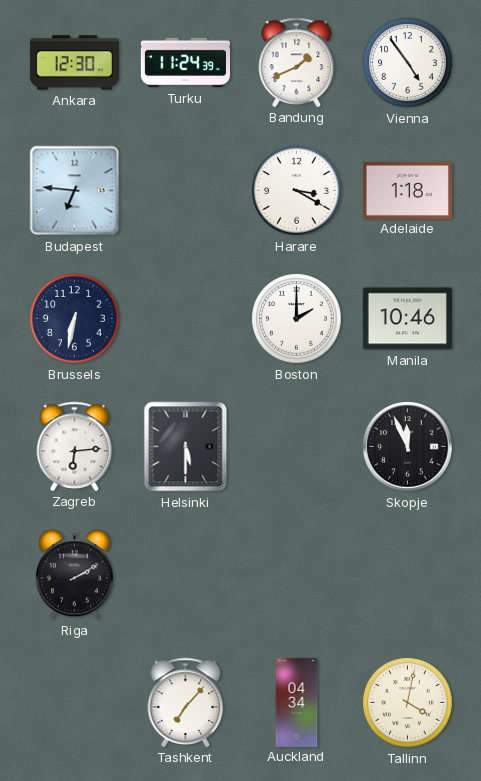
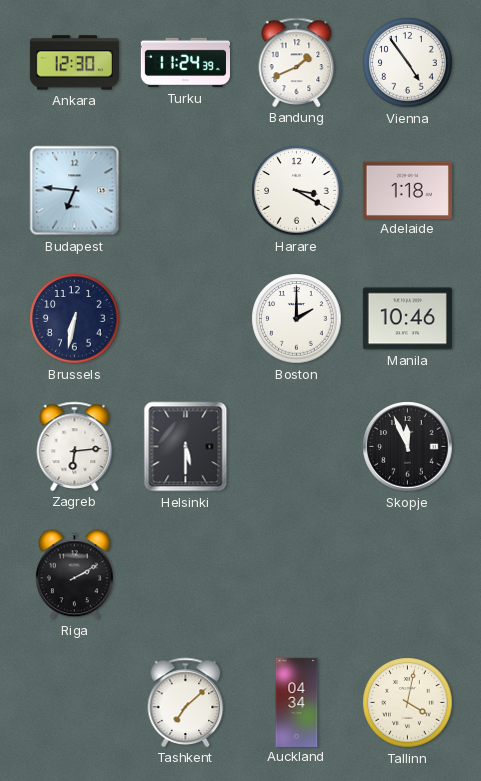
Tashkent: 7:07 -> 7:08
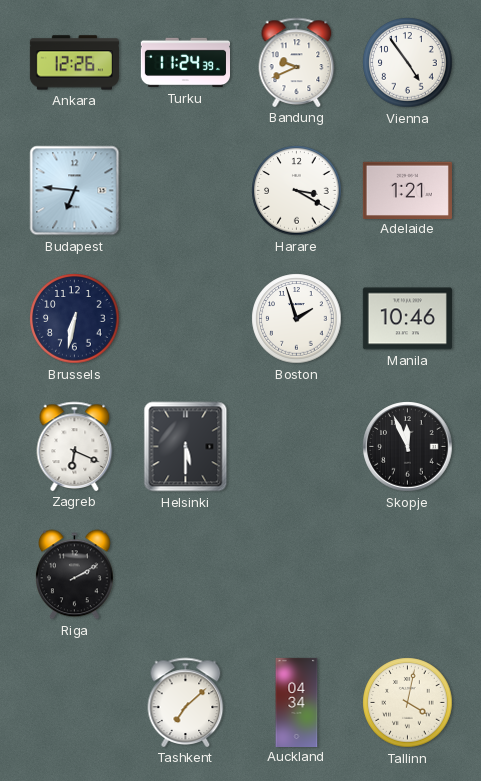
Ankara: 12:30 -> 12:26
Bandung: 1:41 -> 9:41
Adelaide: 1:18 -> 1:21
Boston: 2:00 -> 1:57
Zagreb: 6:14 -> 6:19
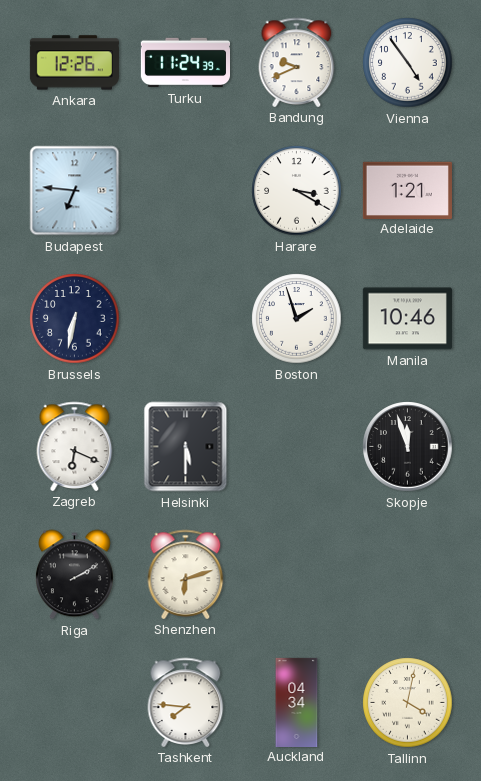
Skopje: 11:56 -> 11:57
Shenzhen: none -> 6:12
Tashkent: 7:08 -> 7:46
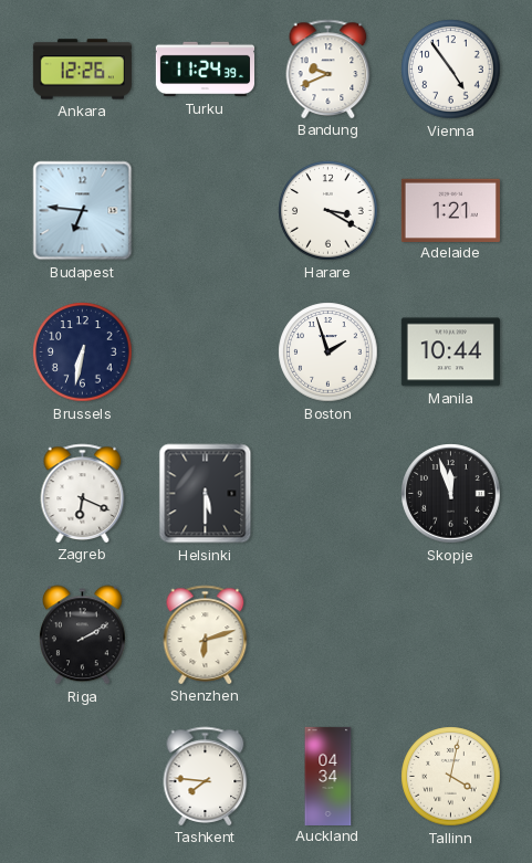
Manila: 10:46 -> 10:44
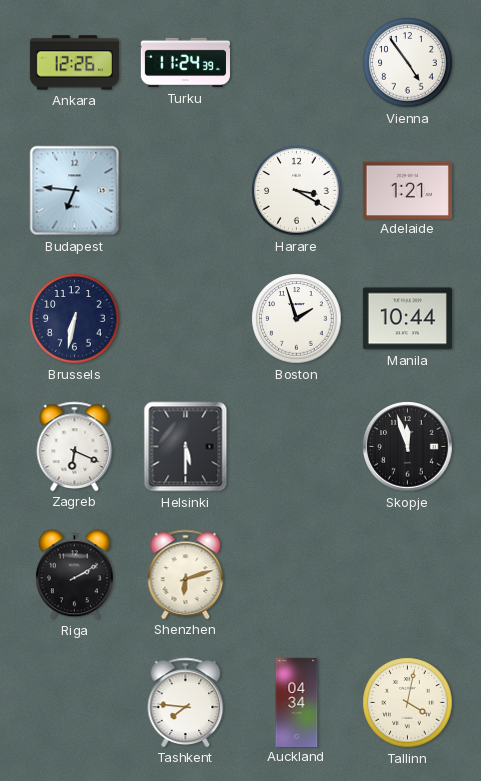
Bandung: 9:41 -> none
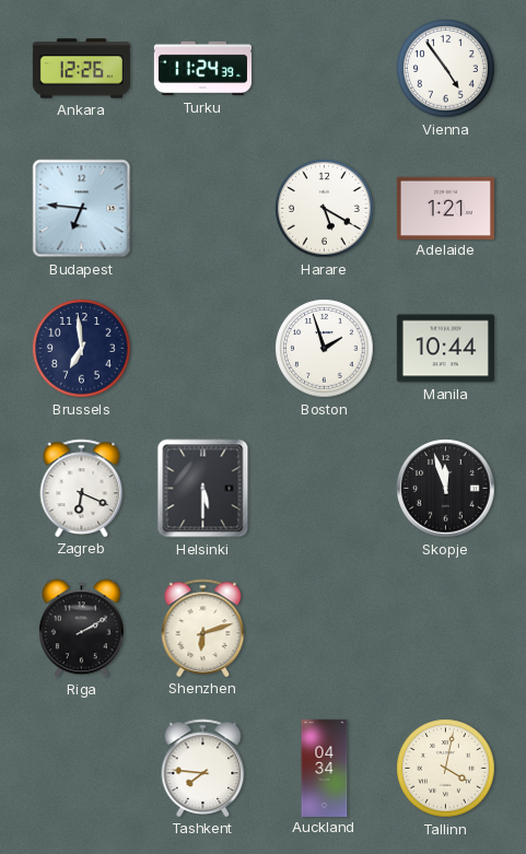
Harare: 3:20 -> 5:20
Brussels: 6:32 -> 6:59
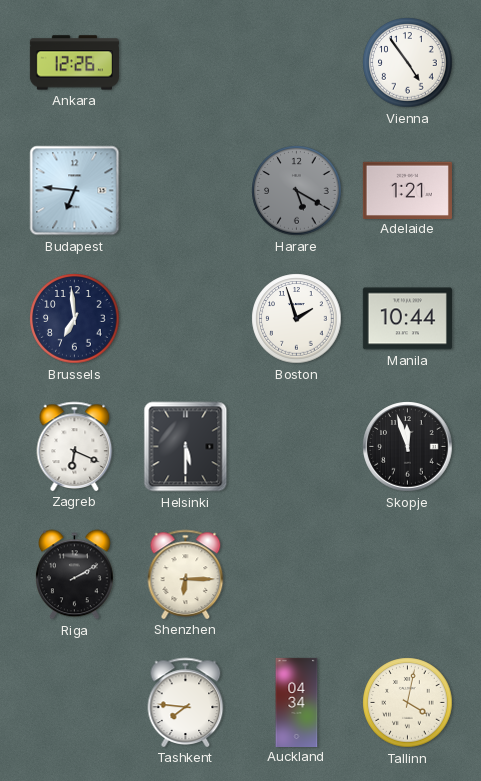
Turku: 11:24 -> none
Harare dial: white -> grey
Shenzhen: 6:12 -> 6:15
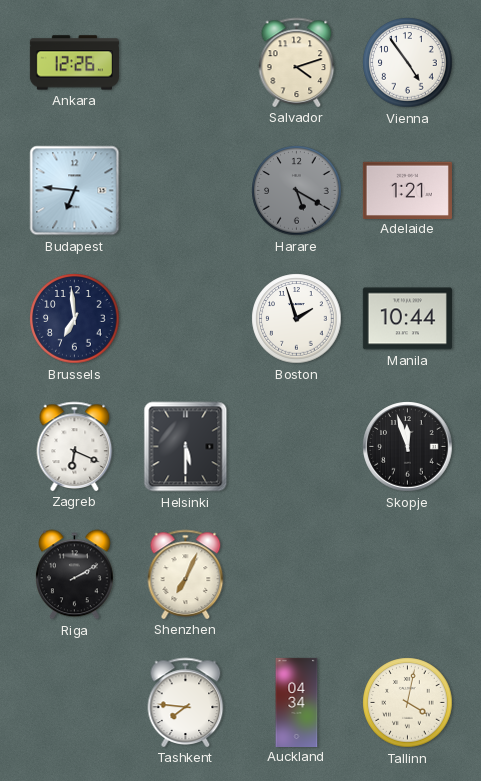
Salvador: none -> 4:12
Shenzhen: 6:15 -> 7:04
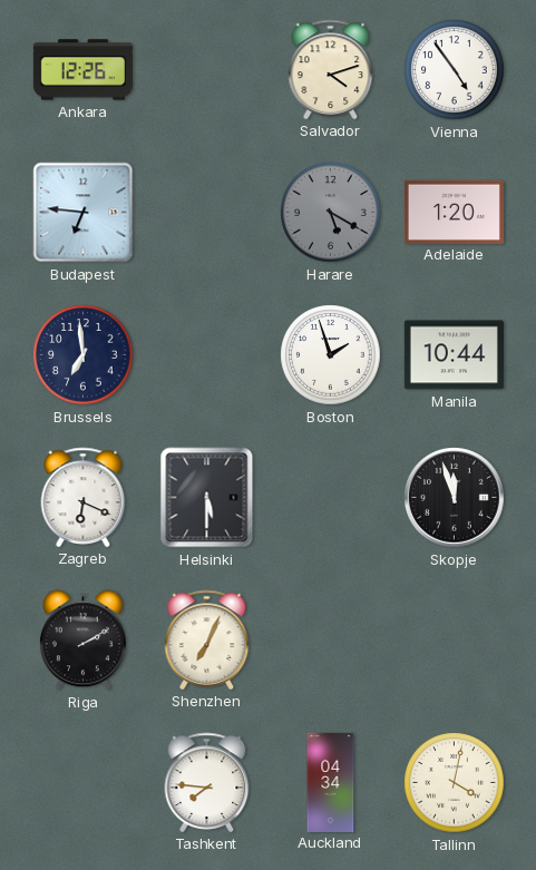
Adelaide: 1:21 -> 1:20
